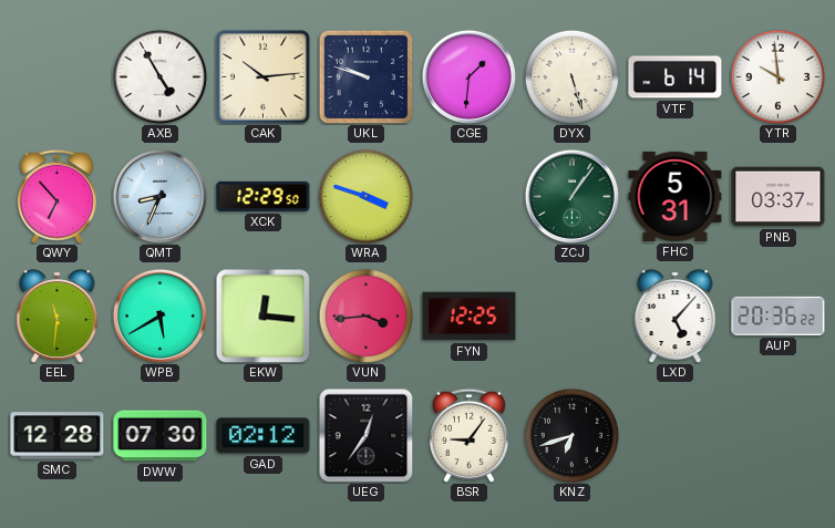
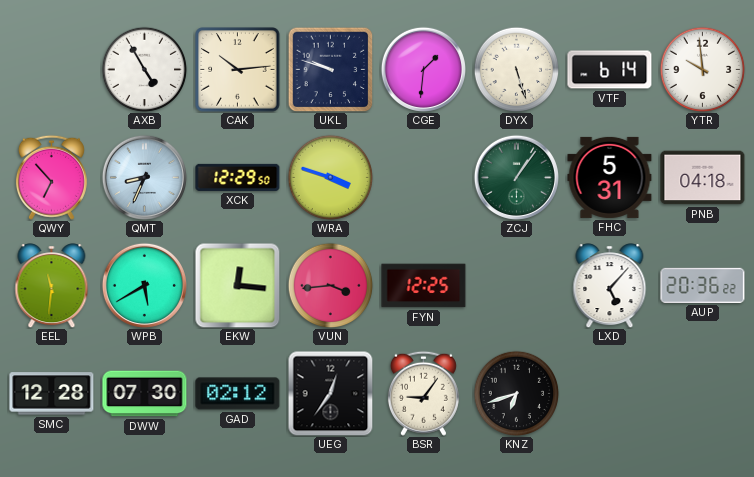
PNB: 03:37 -> 04:18
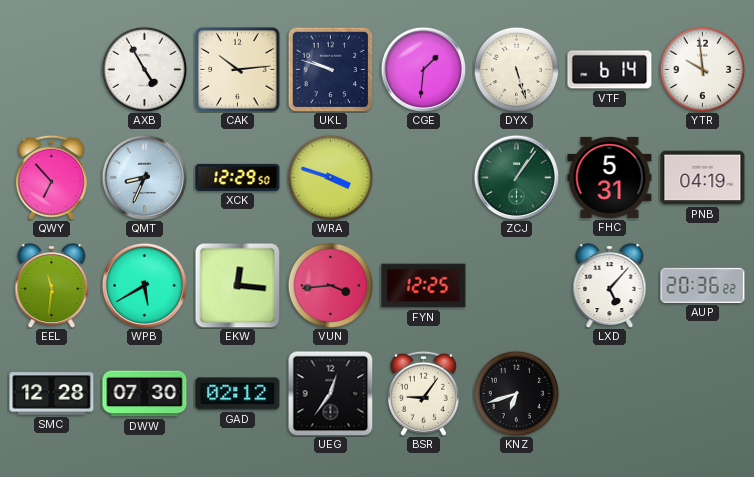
PNB: 04:18 -> 04:19
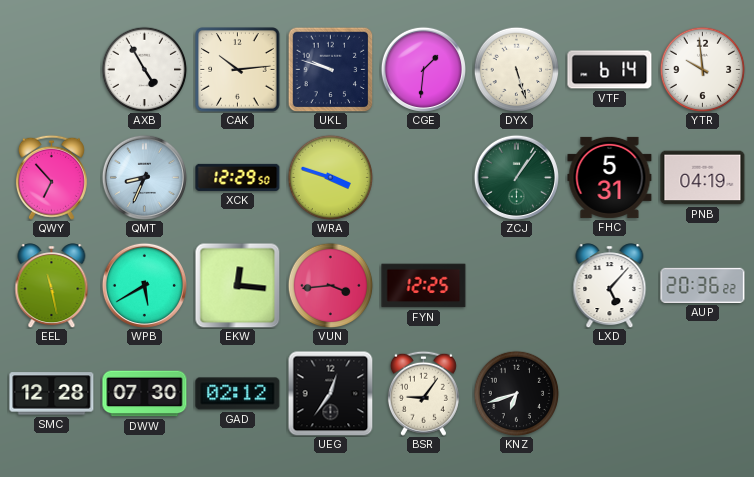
EEL: 11:31 -> 11:28
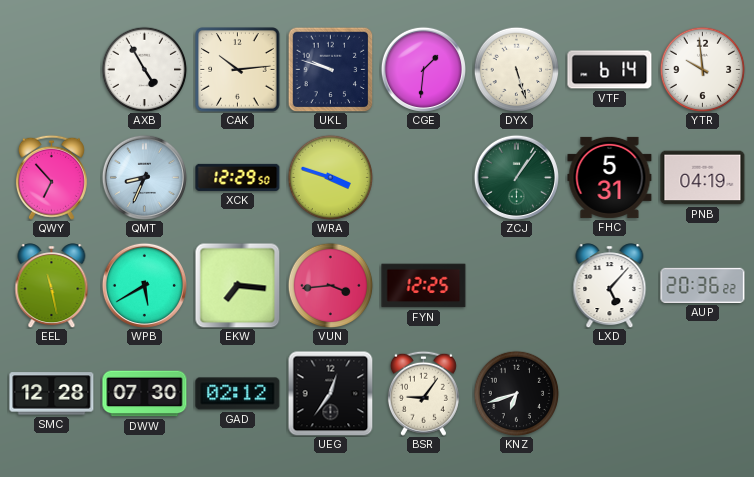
EKW: 12:16 -> 7:16
